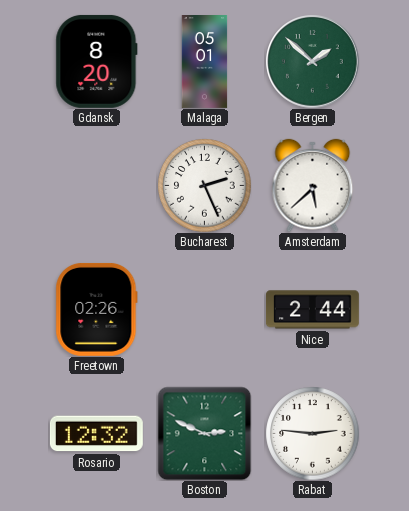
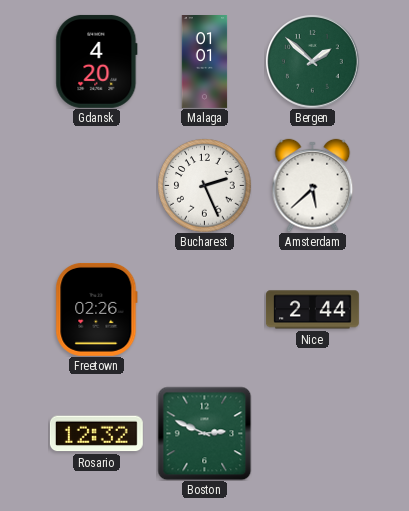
Gdansk: 8:20 -> 4:20
Malaga: 05:01 -> 01:01
Rabat: 2:46 -> none
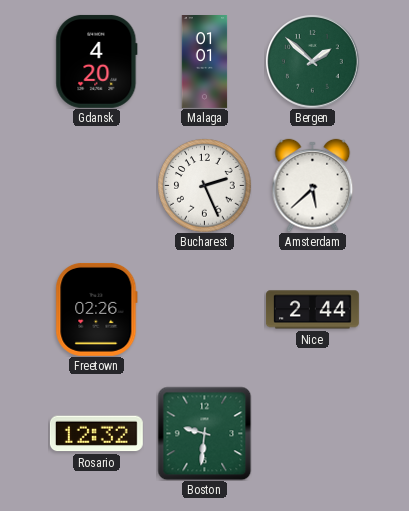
Boston: 2:49 -> 9:31
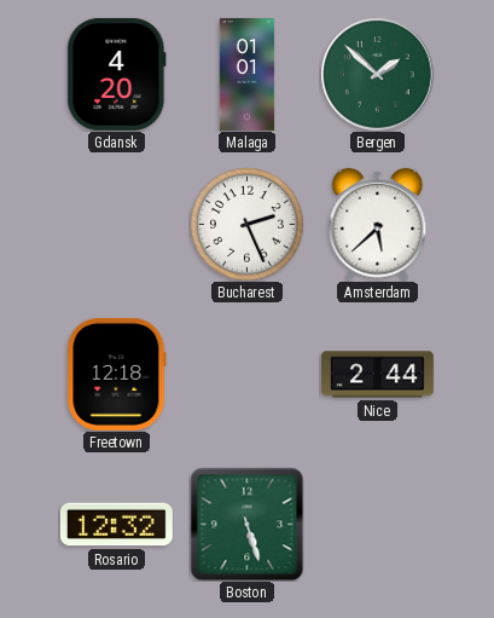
Freetown: 02:26 -> 12:18
Boston: 9:31 -> 5:27
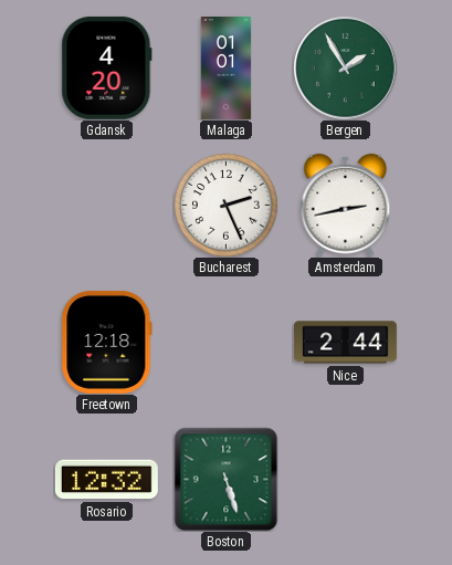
Bergen: 1:52 -> 1:55
Amsterdam: 5:38 -> 2:43
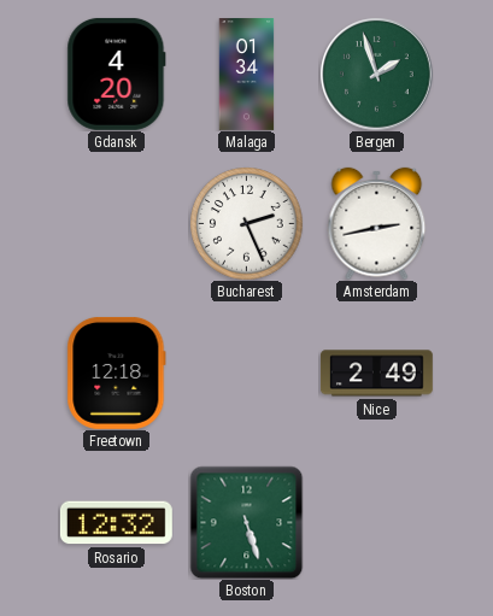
Malaga: 01:01 -> 01:34
Bergen: 1:55 -> 1:57
Nice: 2:44 -> 2:49
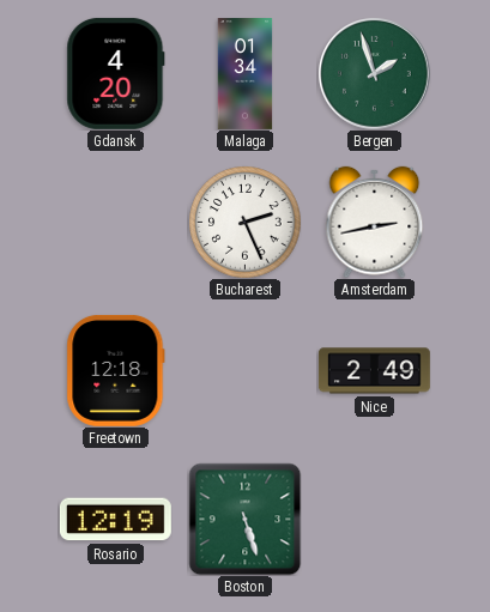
Rosario: 12:32 -> 12:19
